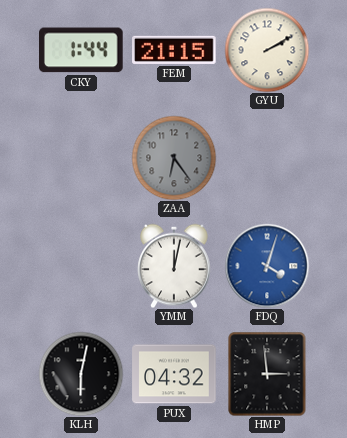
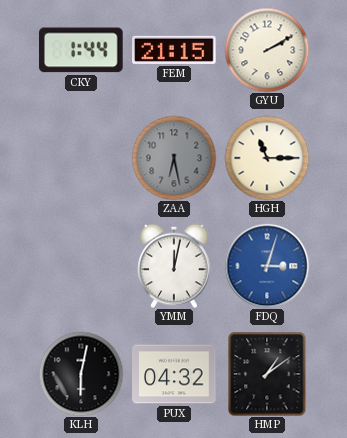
ZAA: 6:24 -> 6:28
HGH: none -> 11:15
FDQ: 4:03 -> 3:03
HMP: 2:59 -> 1:09
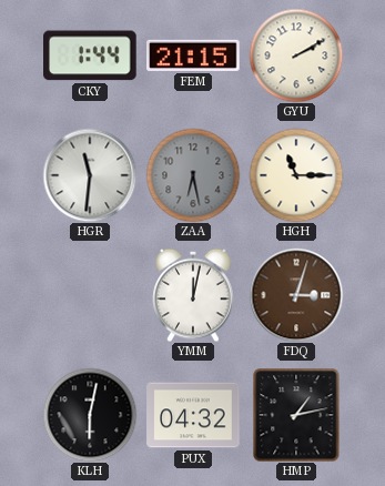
HGR: none -> 11:31
FDQ dial: blue -> brown
HMP: 1:09 -> 1:13
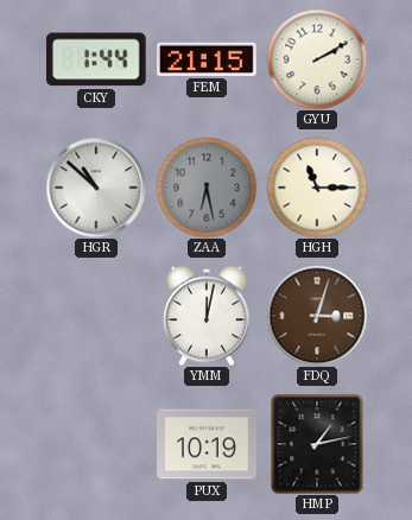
HGR: 11:31 -> 10:52
KLH: 6:02 -> none
PUX: 04:32 -> 10:19
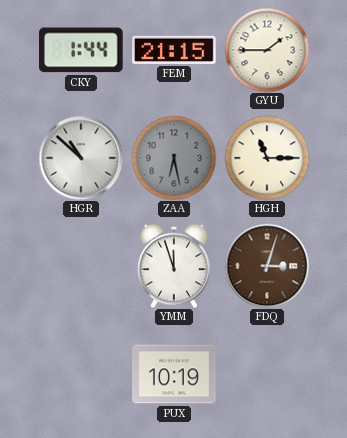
GYU: 2:10 -> 1:45
YMM: 12:02 -> 11:57
HMP: 1:13 -> none
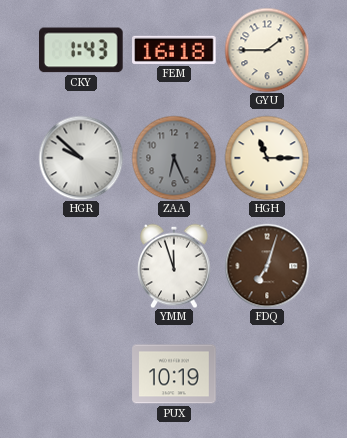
CKY: 1:44 -> 1:43
FEM: 21:15 -> 16:18
HGR: 10:52 -> 9:52
ZAA: 6:28 -> 6:26
FDQ: 3:03 -> 7:03
